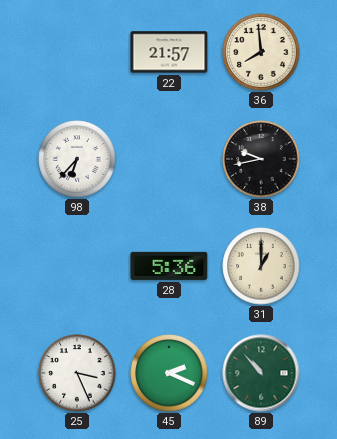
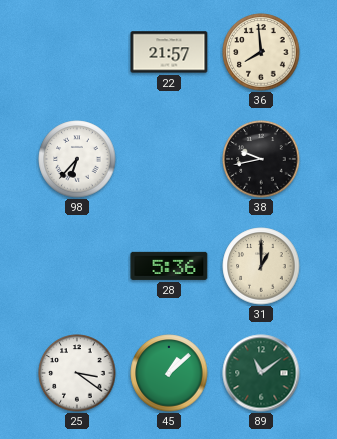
25: 3:26 -> 3:21
45: 2:19 -> 1:08
89: 10:53 -> 11:09
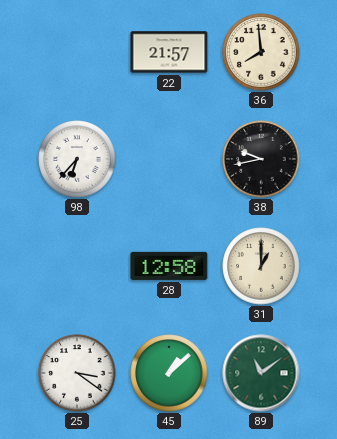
28: 5:36 -> 12:58
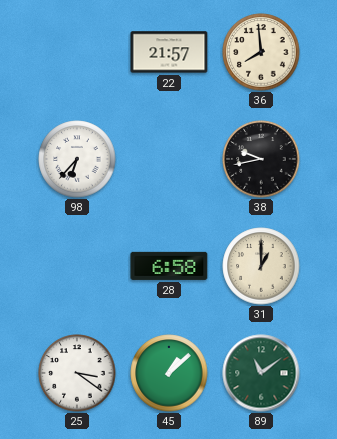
28: 12:58 -> 6:58
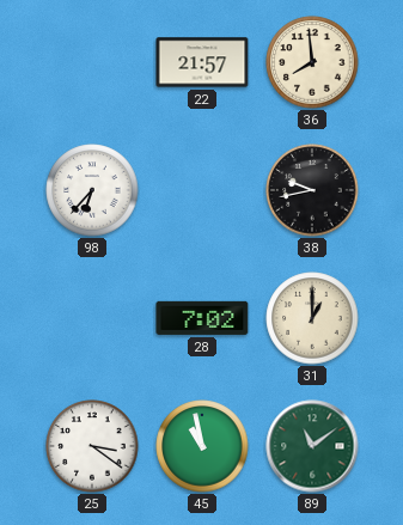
28: 6:58 -> 7:02
45: 1:08 -> 10:58
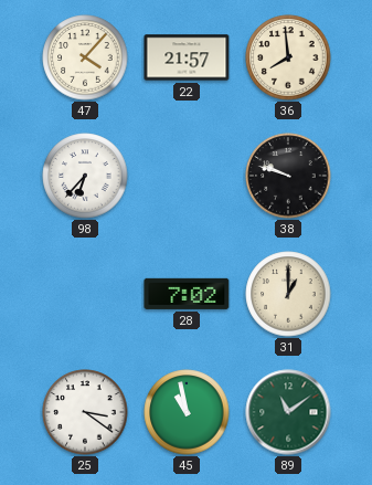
47: none -> 4:07
38: 9:43 -> 9:48
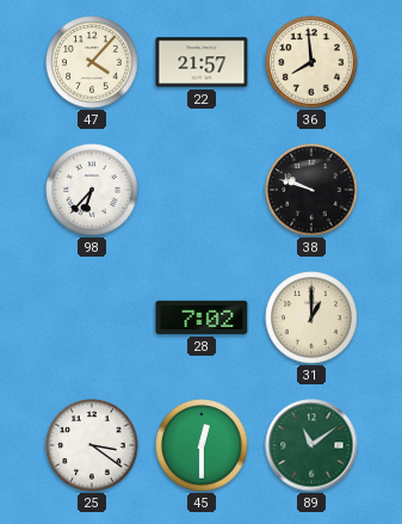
45: 10:58 -> 12:30
